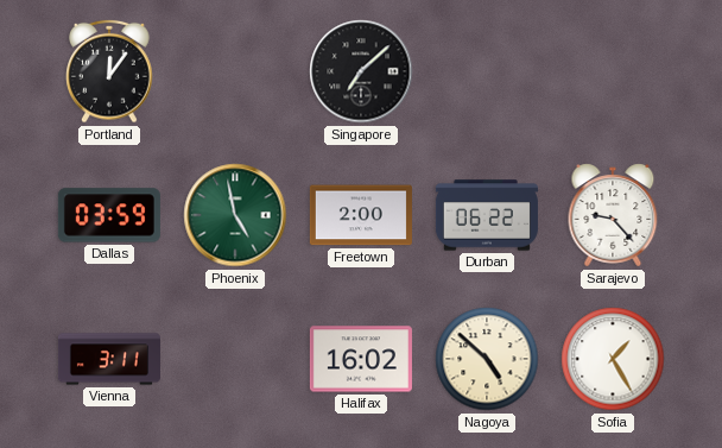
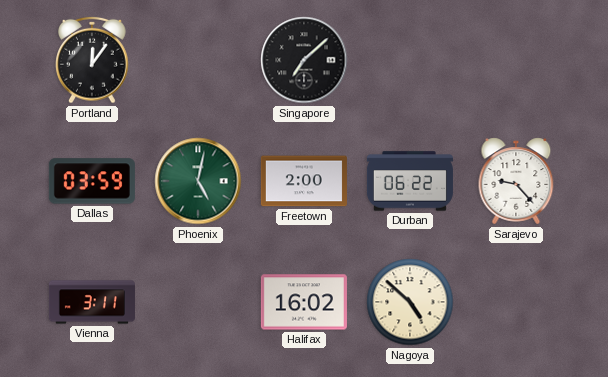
Phoenix: 4:58 -> 5:02
Sofia: 1:25 -> none
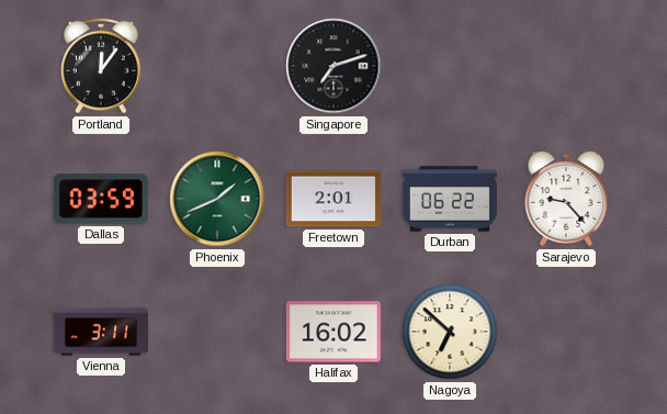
Singapore: 7:08 -> 7:12
Phoenix: 5:02 -> 1:41
Freetown: 2:00 -> 2:01
Nagoya: 4:52 -> 6:52
